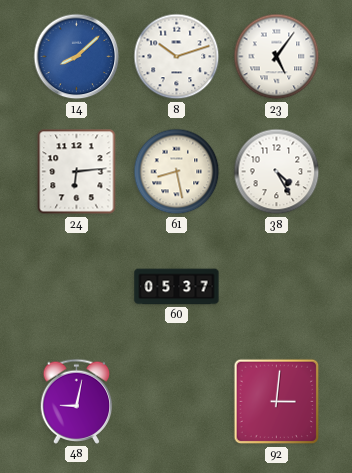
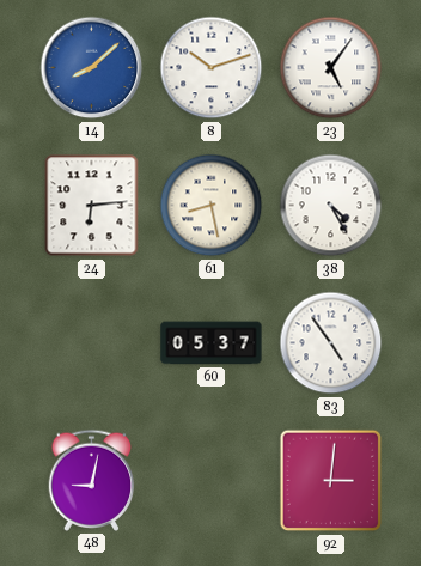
83: none -> 4:54
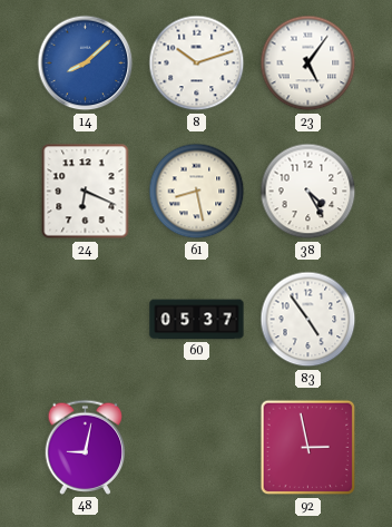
24: 6:14 -> 6:19
92: 3:01 -> 2:58
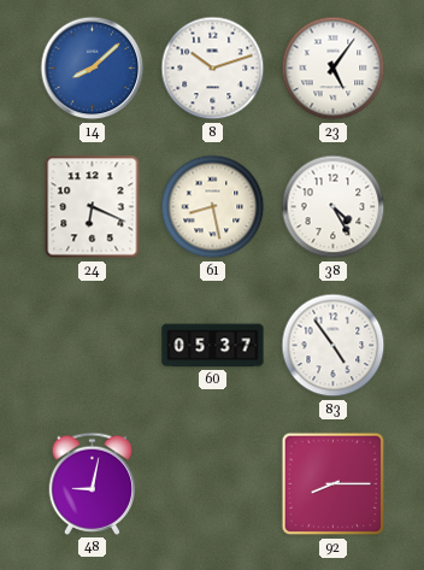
92: 2:58 -> 8:15
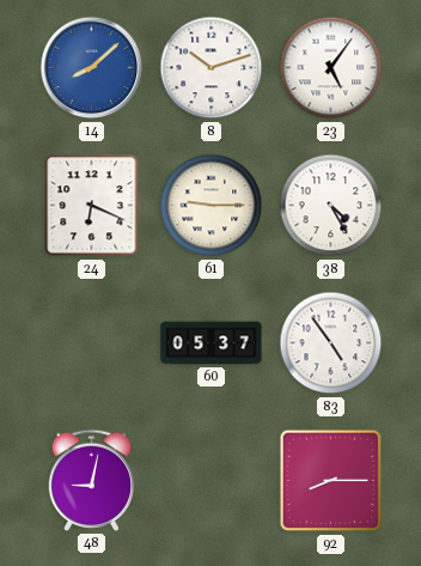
61: 8:28 -> 9:15
